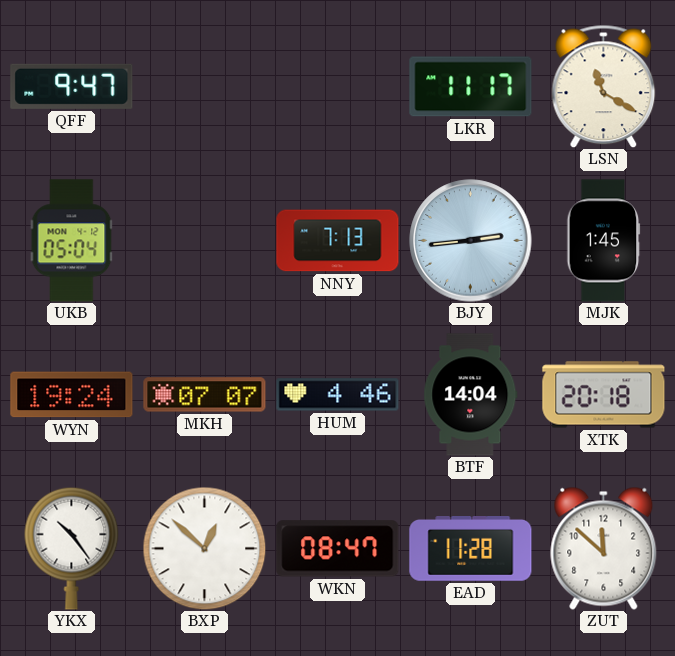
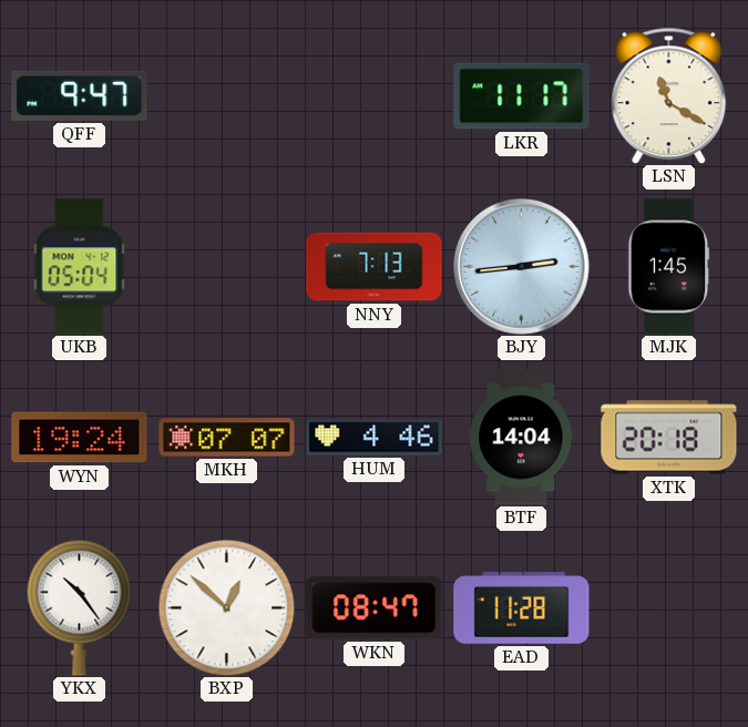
ZUT: 11:52 -> none
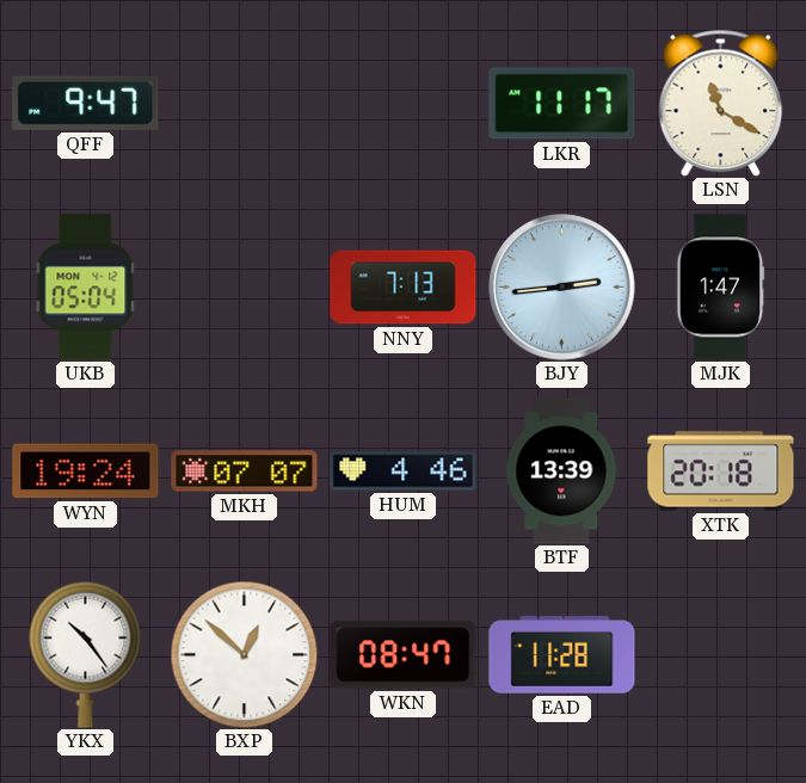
MJK: 1:45 -> 1:47
BTF: 14:04 -> 13:39
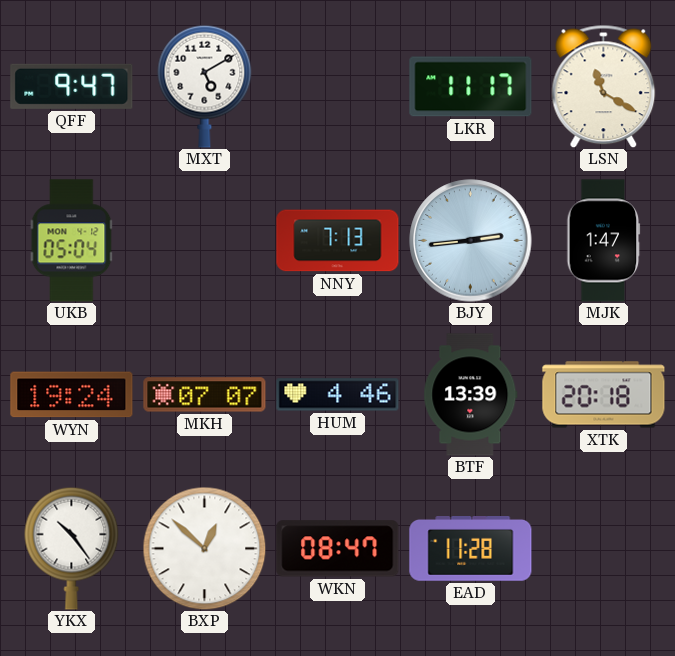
MXT: none -> 5:10
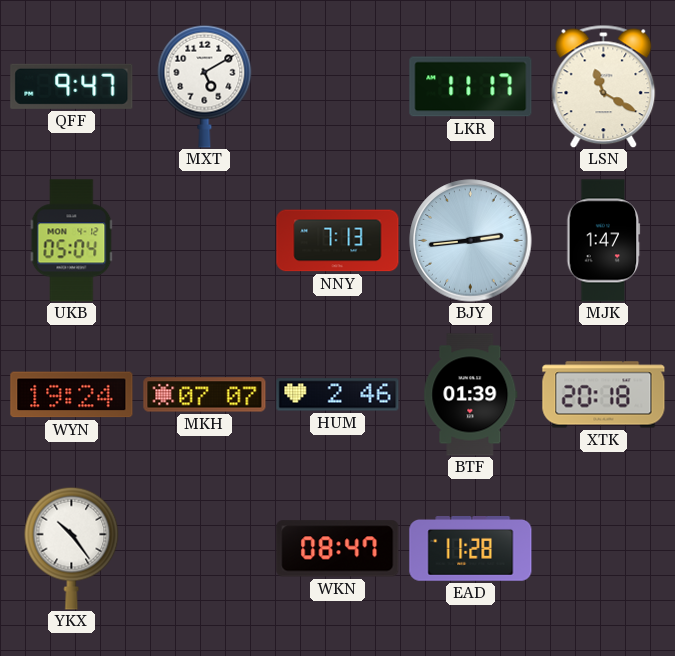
HUM: 4:46 -> 2:46
BTF: 13:39 -> 01:39
BXP: 12:52 -> none
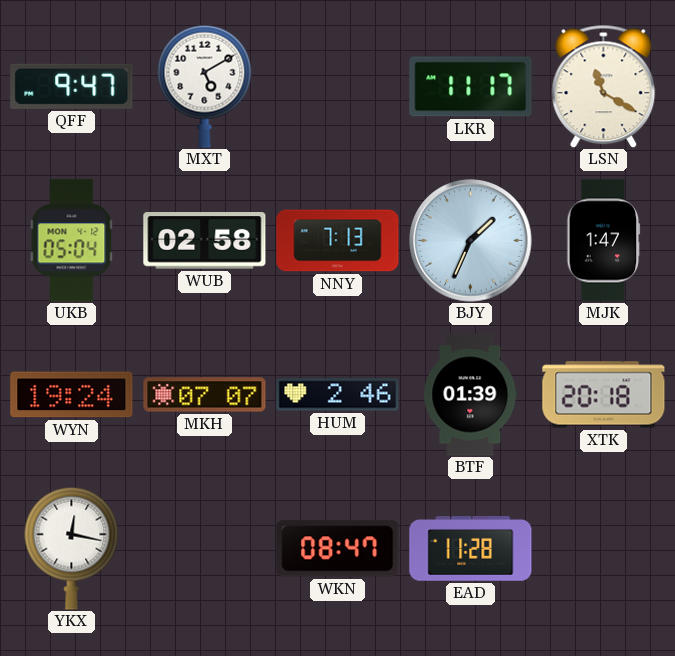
WUB: none -> 02:58
BJY: 2:44 -> 1:34
YKX: 10:24 -> 12:17
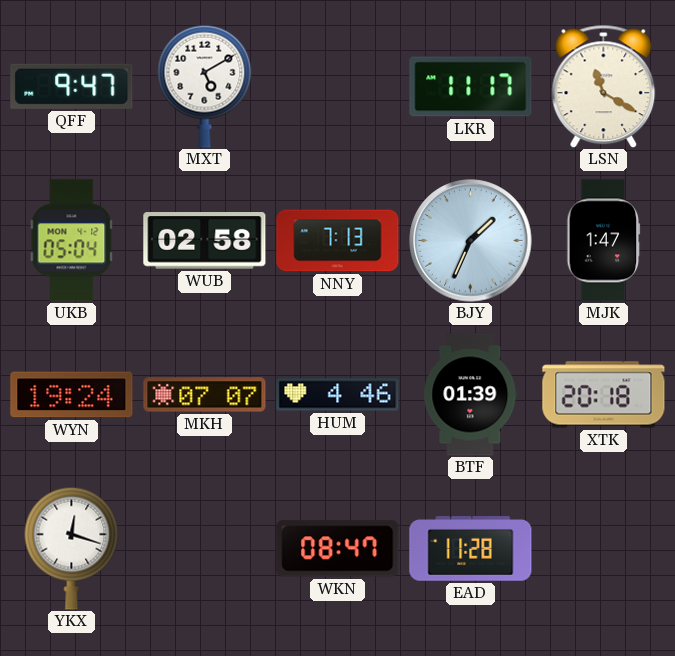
HUM: 2:46 -> 4:46
YKX: 12:17 -> 12:18
